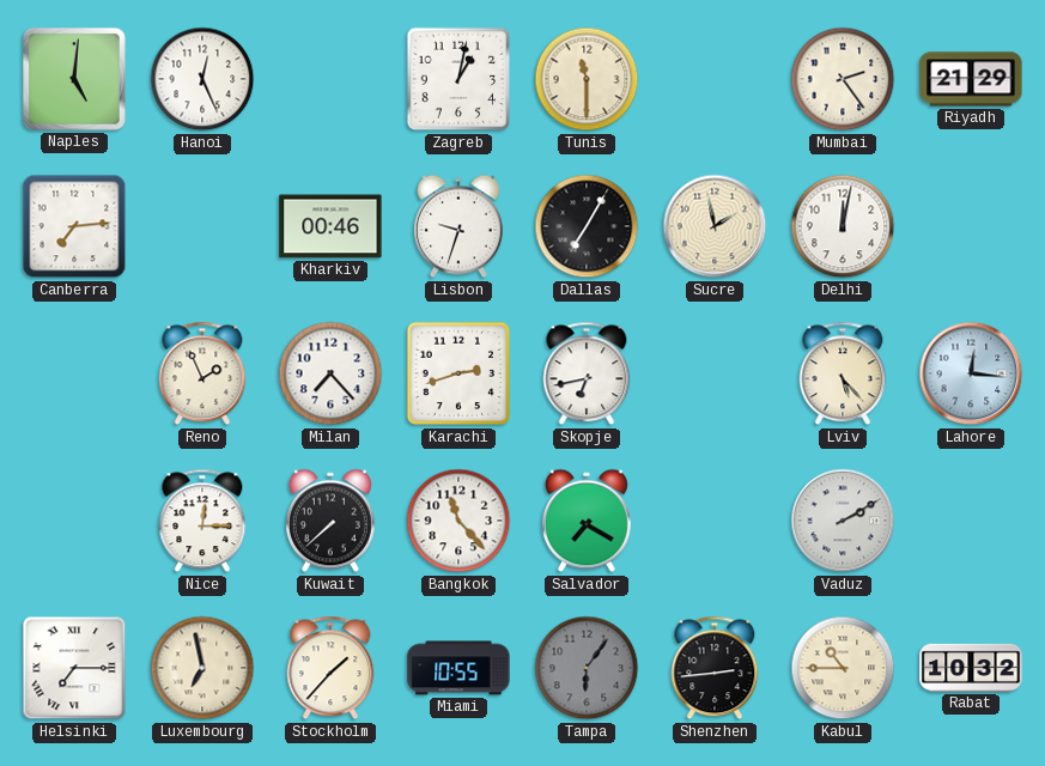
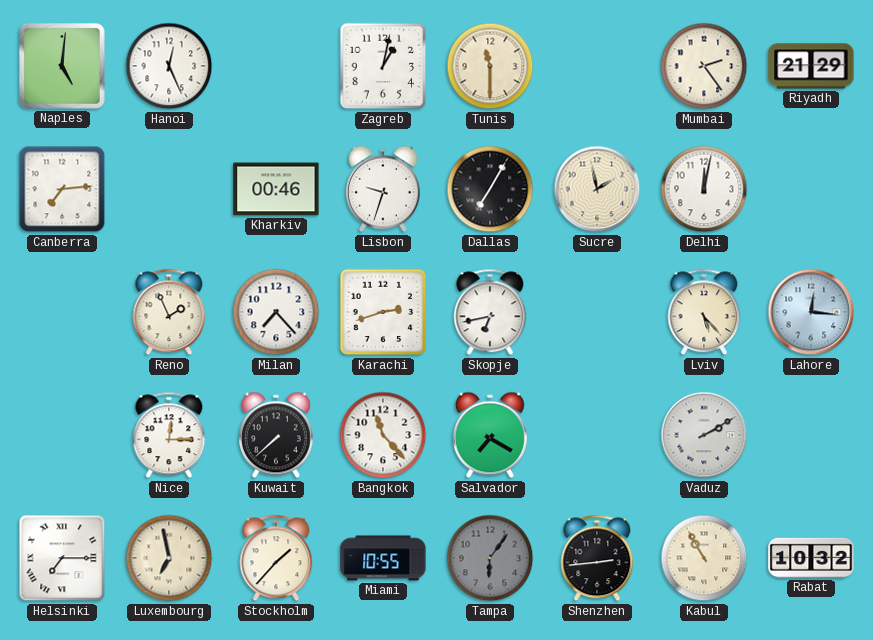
Kabul: 10:45 -> 10:55
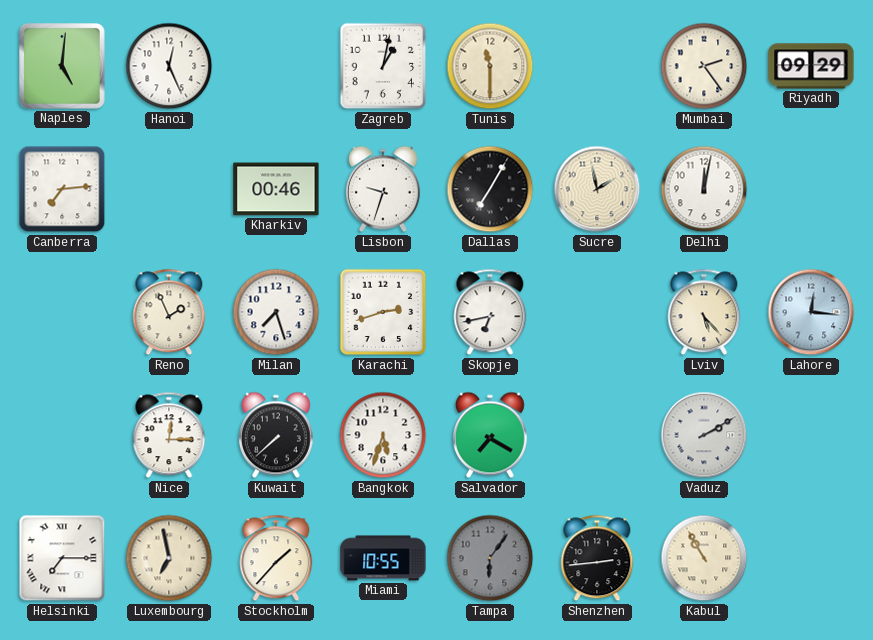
Riyadh: 21:29 -> 09:29
Milan: 7:23 -> 7:27
Bangkok: 11:23 -> 5:33
Rabat: 10:32 -> none
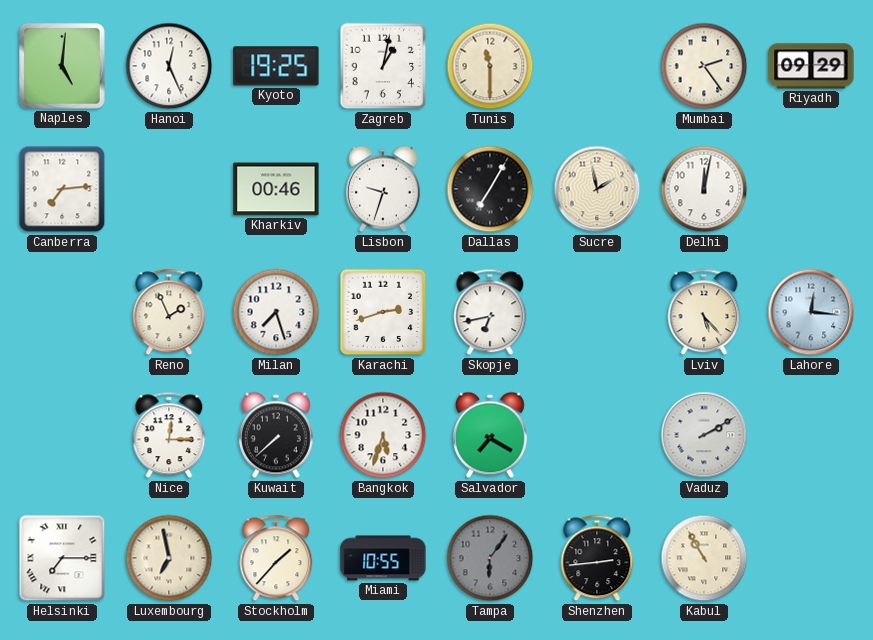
Kyoto: none -> 19:25
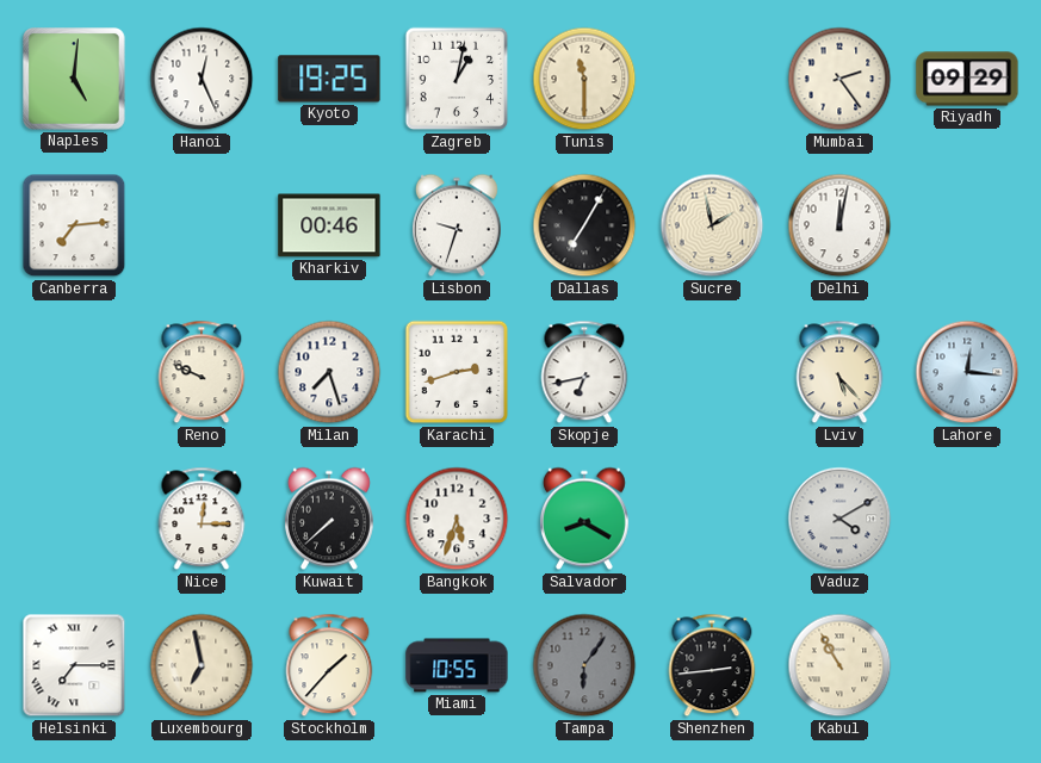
Reno: 1:56 -> 9:49
Salvador: 7:20 -> 8:20
Vaduz: 2:10 -> 4:10
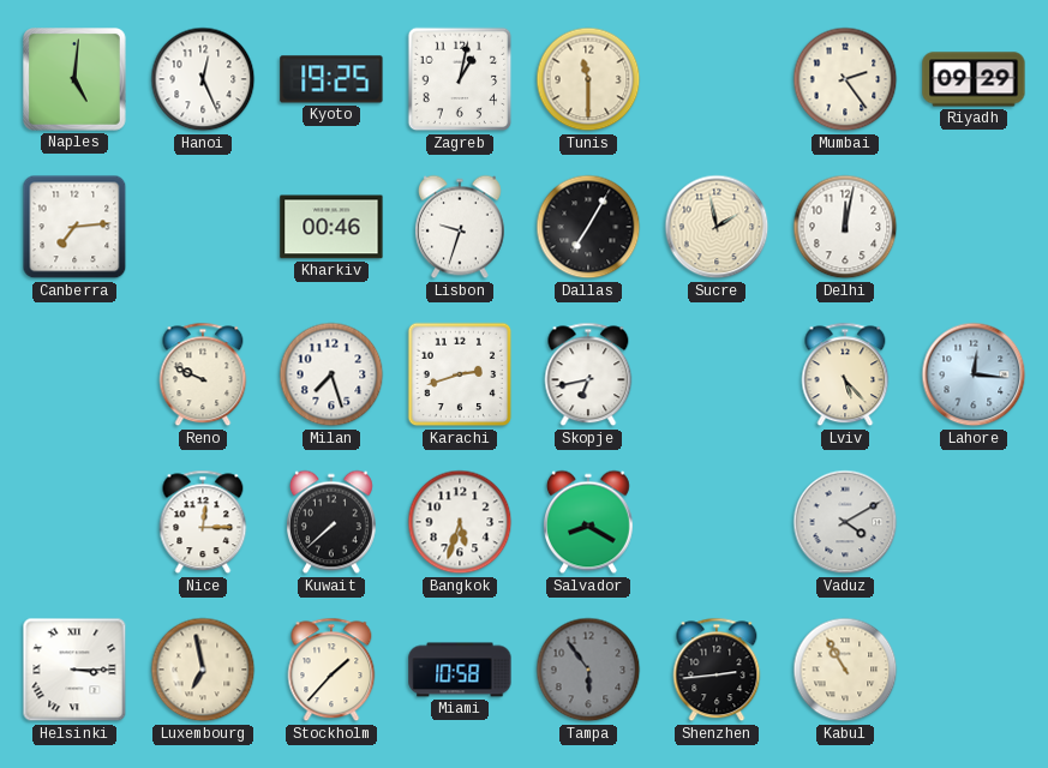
Helsinki: 7:15 -> 3:15
Miami: 10:55 -> 10:58
Tampa: 6:06 -> 5:54
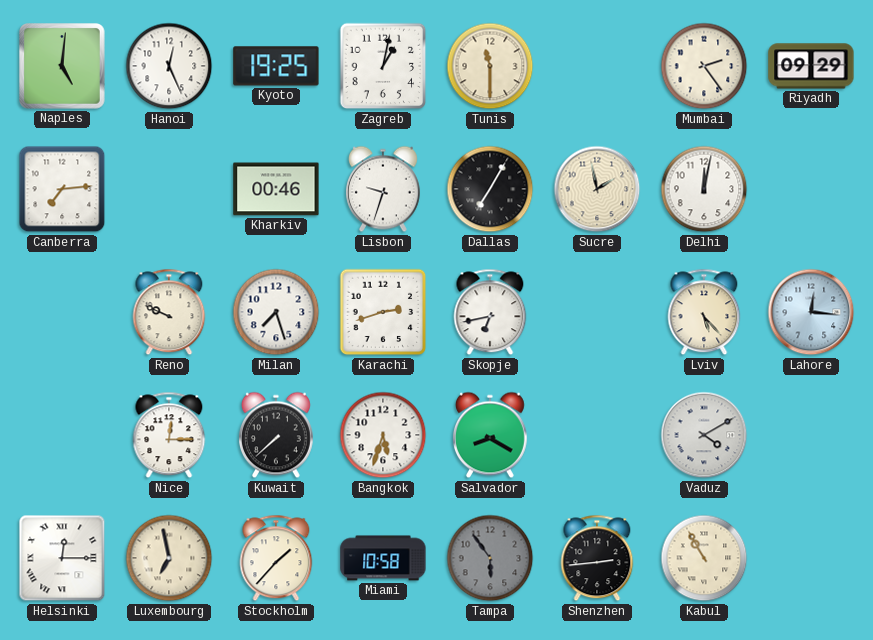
Helsinki: 3:15 -> 12:15
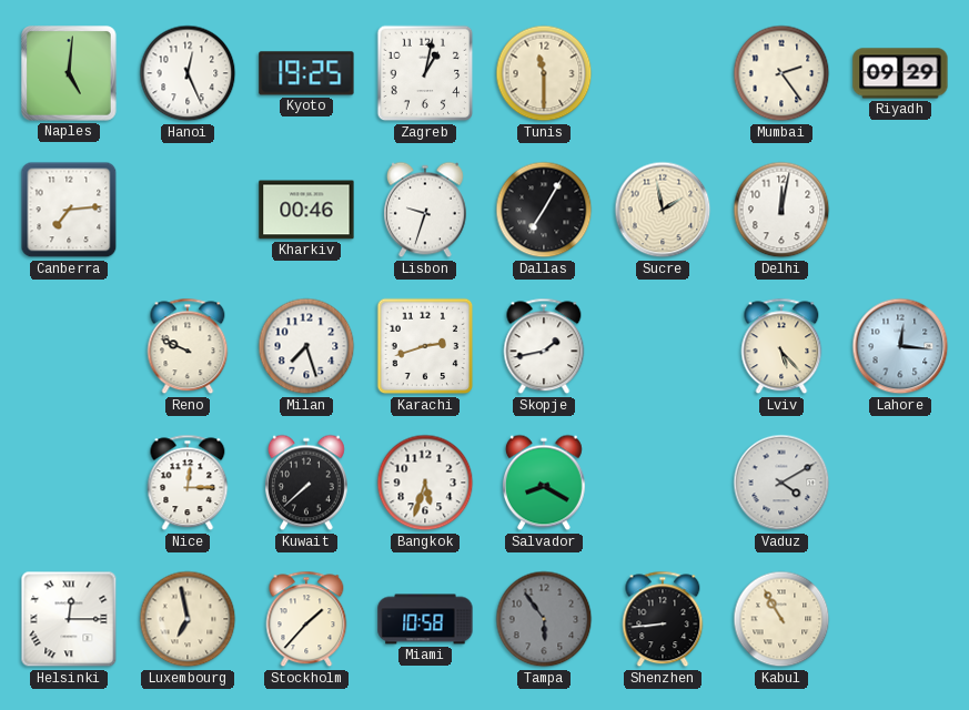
Skopje: 6:43 -> 1:43
Shenzhen: 2:44 -> 8:44
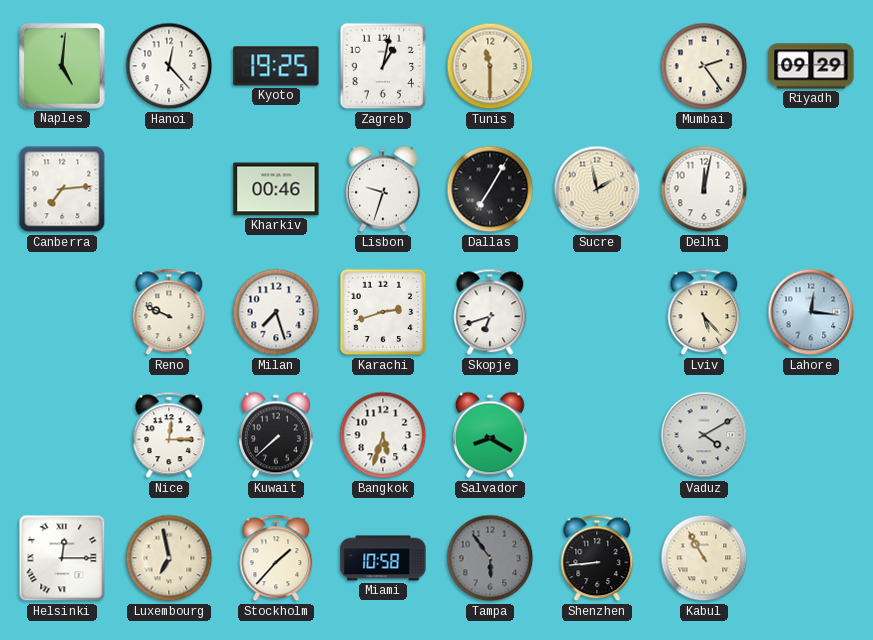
Hanoi: 12:26 -> 12:23
Skopje: 1:43 -> 6:42
